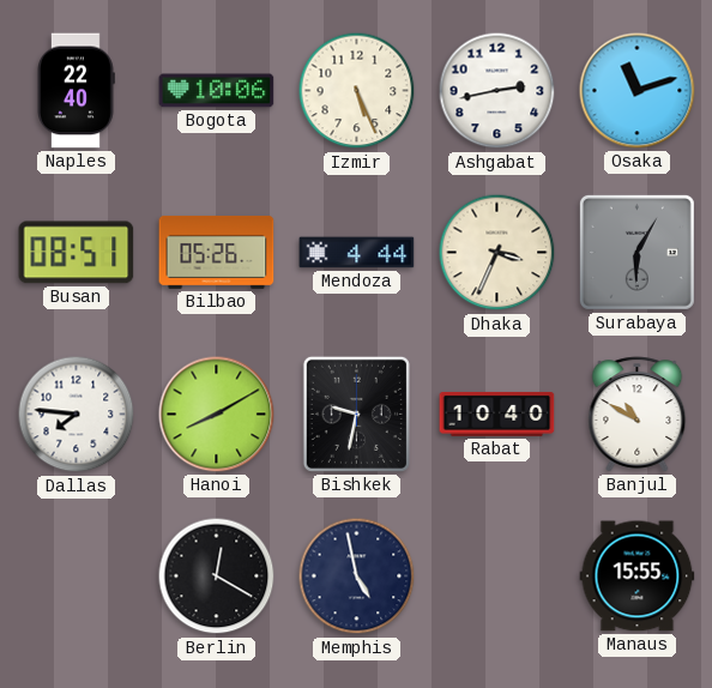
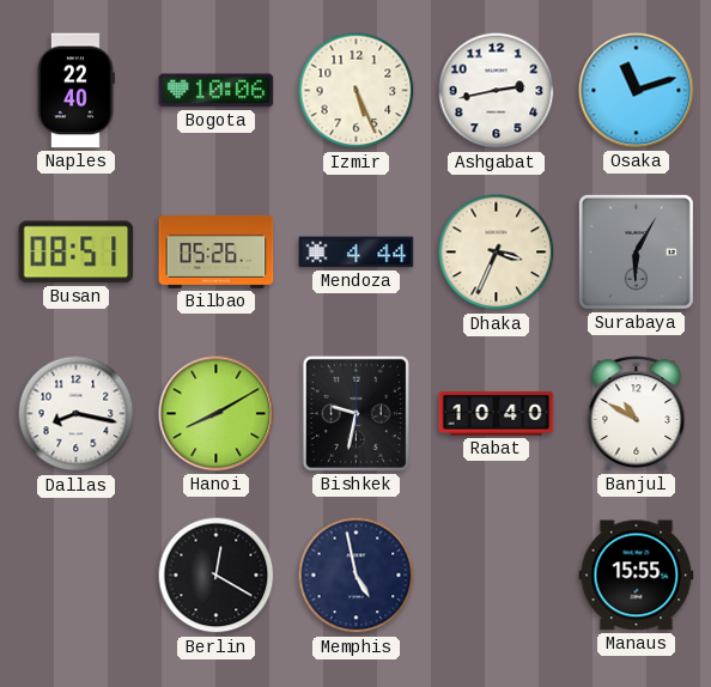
Dallas: 7:46 -> 8:17
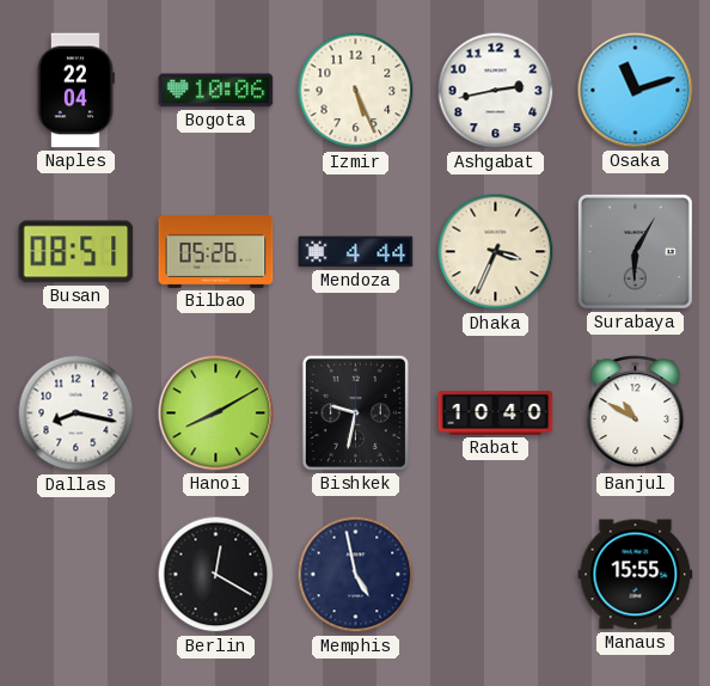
Naples: 22:40 -> 22:04
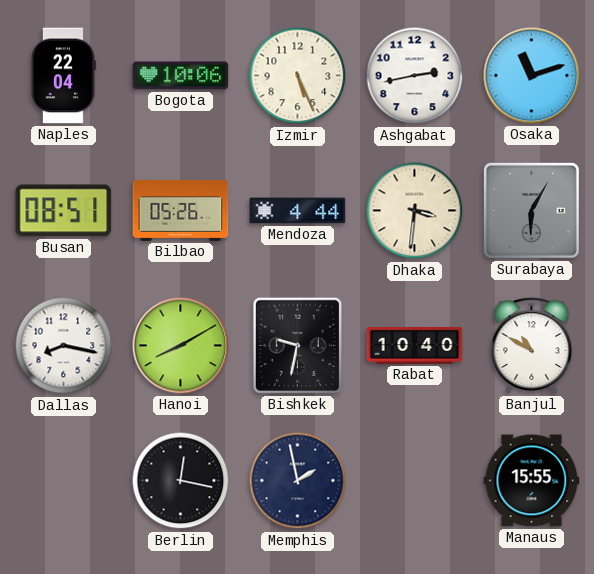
Dhaka: 3:34 -> 3:31
Berlin: 12:20 -> 12:17
Memphis: 4:58 -> 1:58
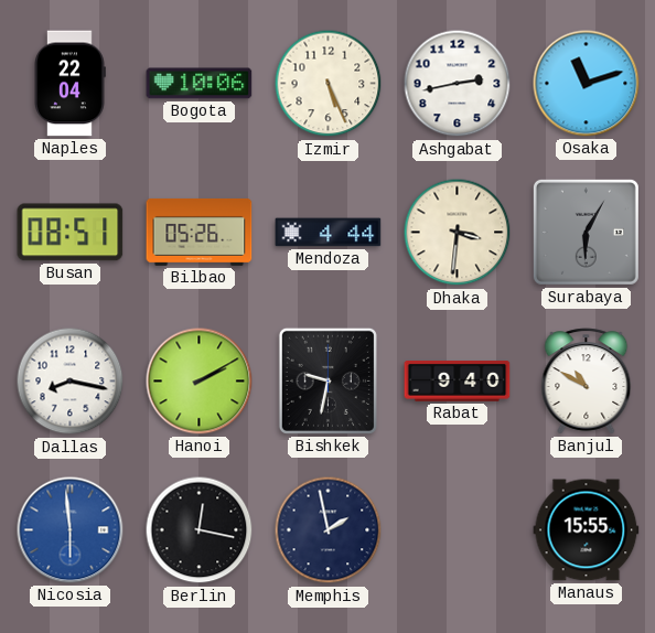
Hanoi: 8:10 -> 2:10
Rabat: 10:40 -> 9:40
Nicosia: none -> 5:59
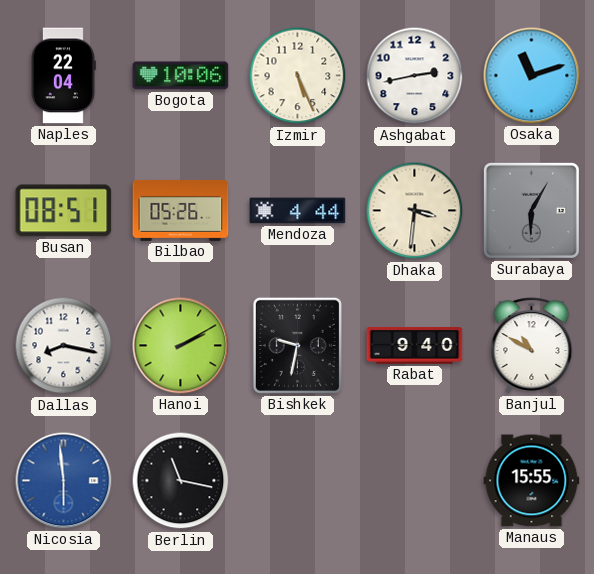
Berlin: 12:17 -> 11:17
Memphis: 1:58 -> none
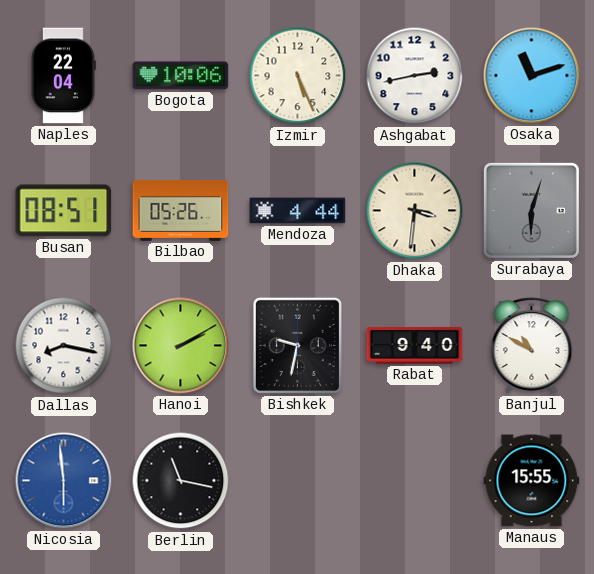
Surabaya: 6:05 -> 6:03
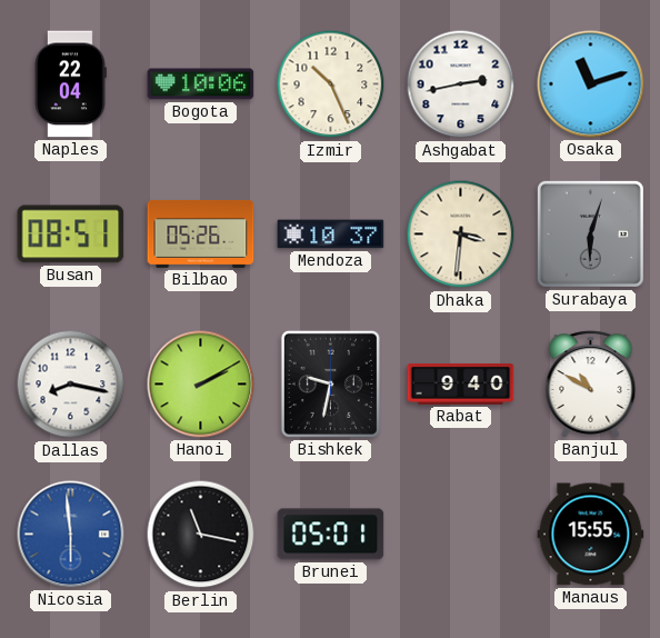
Izmir: 5:26 -> 10:26
Mendoza: 4:44 -> 10:37
Brunei: none -> 05:01
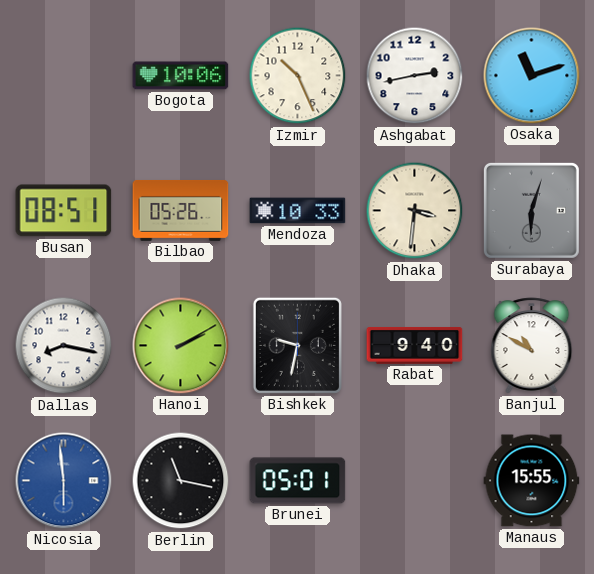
Naples: 22:04 -> none
Mendoza: 10:37 -> 10:33
